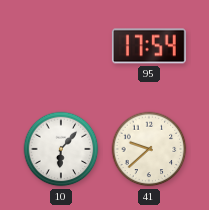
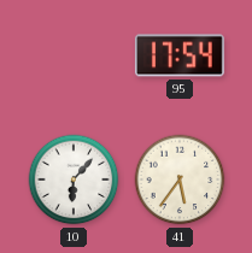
41: 9:38 -> 5:36
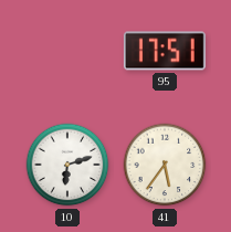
95: 17:54 -> 17:51
10: 6:07 -> 6:12
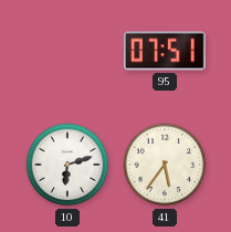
95: 17:51 -> 07:51
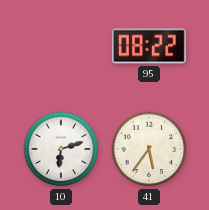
95: 07:51 -> 08:22
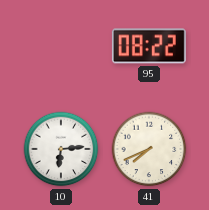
10: 6:12 -> 6:14
41: 5:36 -> 7:41
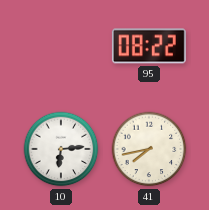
41: 7:41 -> 7:43
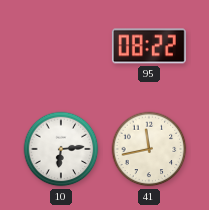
41: 7:43 -> 11:43
